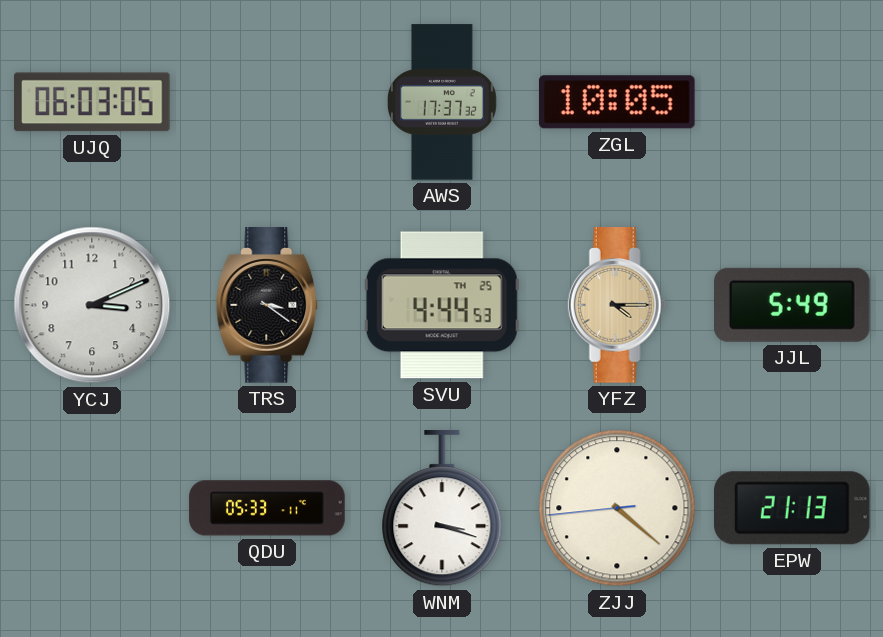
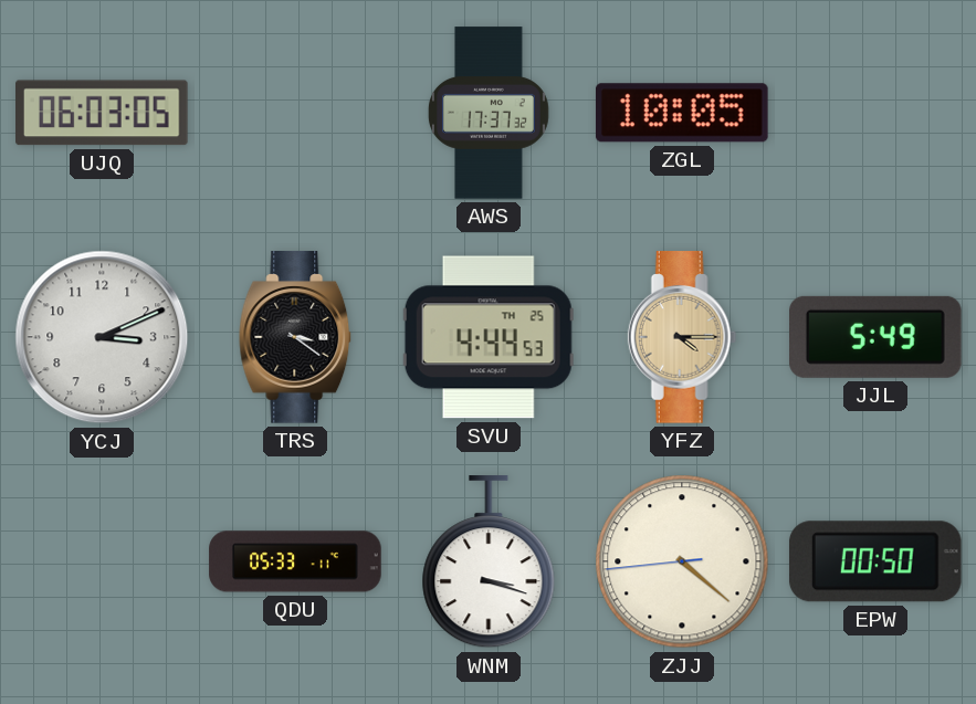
EPW: 21:13 -> 00:50
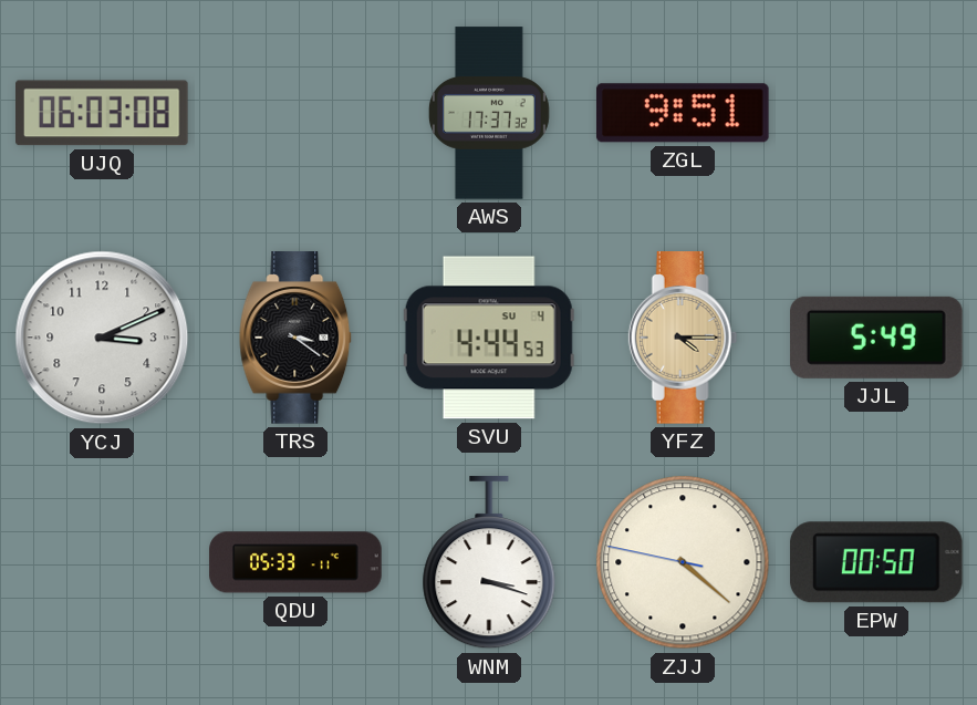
UJQ: 06:03:05 -> 06:03:08
ZGL: 10:05 -> 9:51
SVU date: TH 25 -> SU 4
ZJJ: 4:21:44 -> 4:21:47
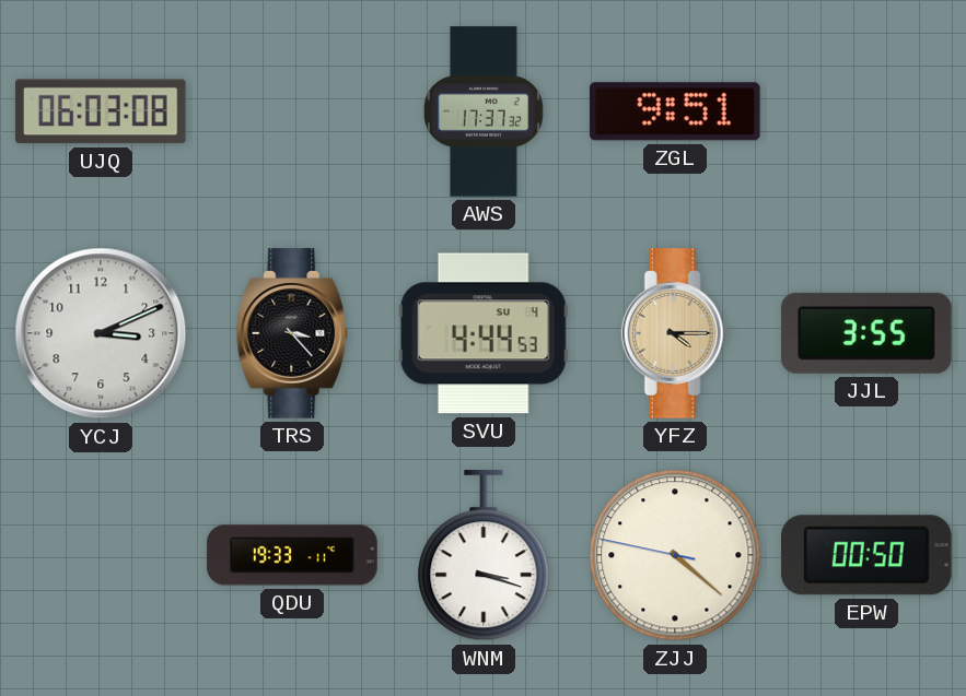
TRS: 3:21 -> 3:23
JJL: 5:49 -> 3:55
QDU: 05:33 -> 19:33
